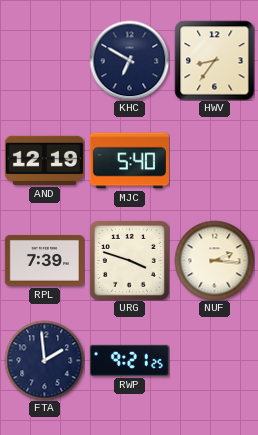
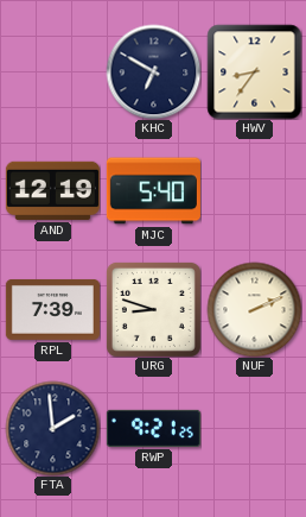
URG: 3:48 -> 8:48
NUF: 2:16 -> 2:11
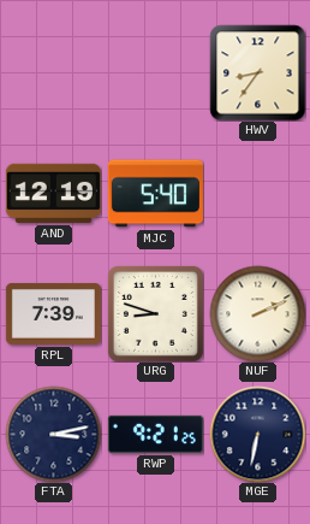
KHC: 6:50 -> none
FTA: 1:59 -> 3:13
MGE: none -> 6:32
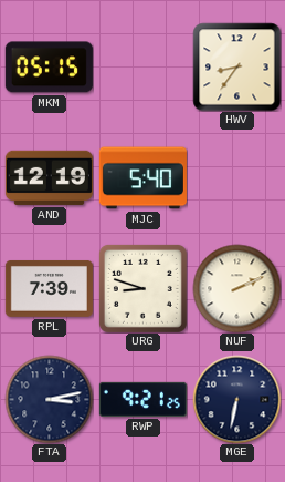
MKM: none -> 05:15
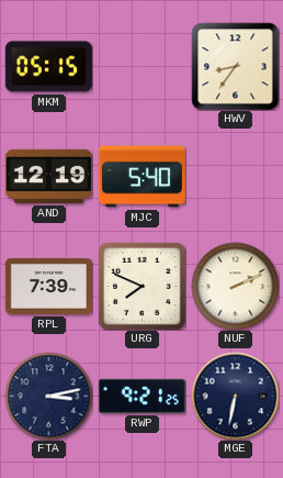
URG: 8:48 -> 7:49
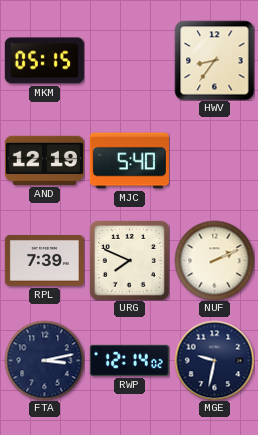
RWP: 9:21 -> 12:14
MGE: 6:32 -> 9:32
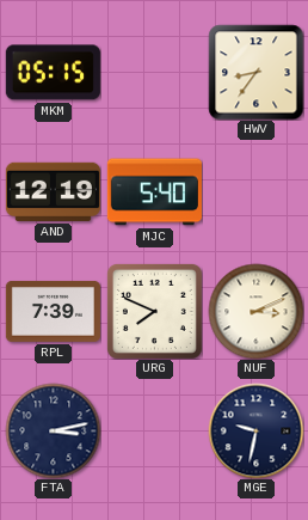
NUF: 2:11 -> 3:11
RWP: 12:14 -> none
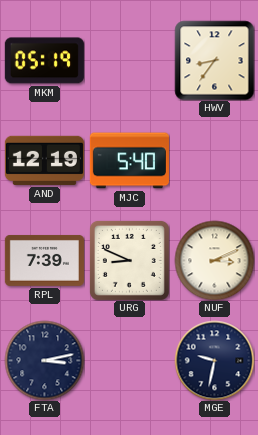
MKM: 05:15 -> 05:19
URG: 7:49 -> 8:49
